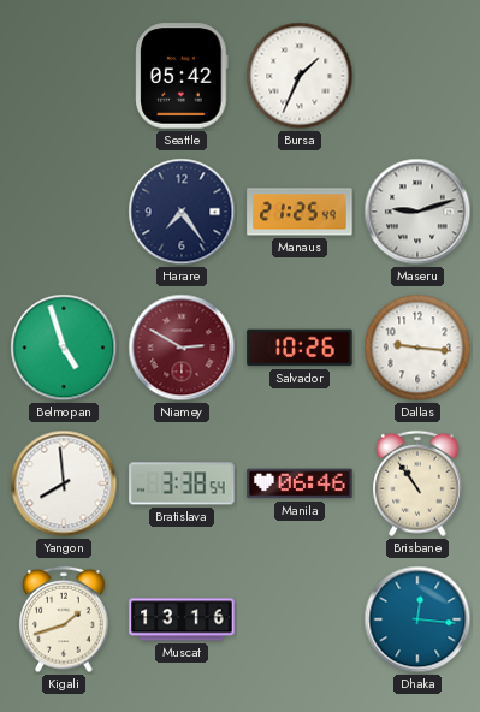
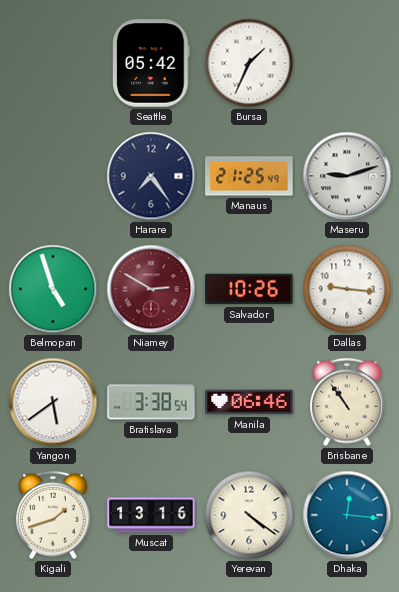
Yangon: 7:59 -> 5:39
Yerevan: none -> 4:21
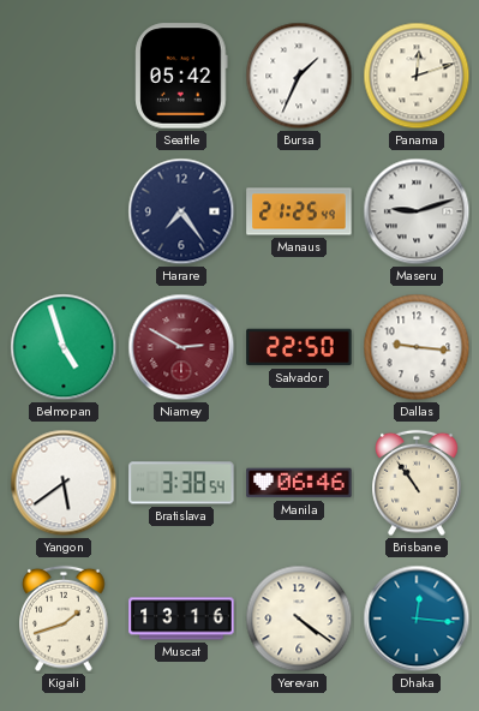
Panama: none -> 12:12
Salvador: 10:26 -> 22:50
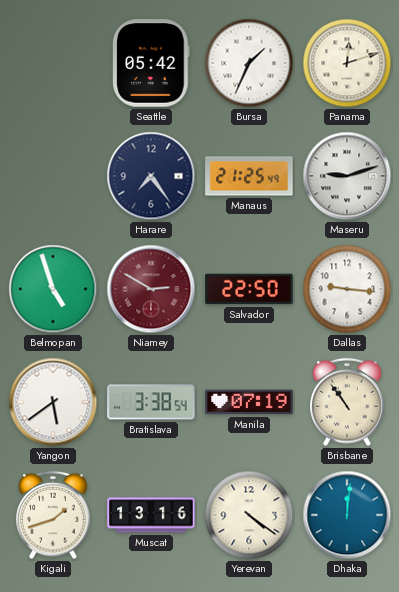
Manila: 06:46 -> 07:19
Dhaka: 12:16 -> 12:01
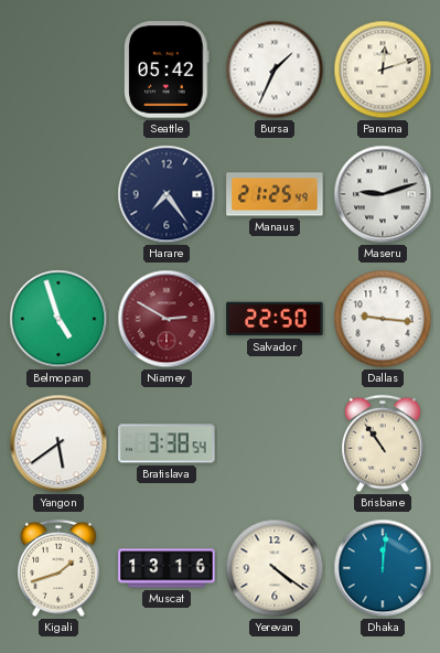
Manila: 07:19 -> none
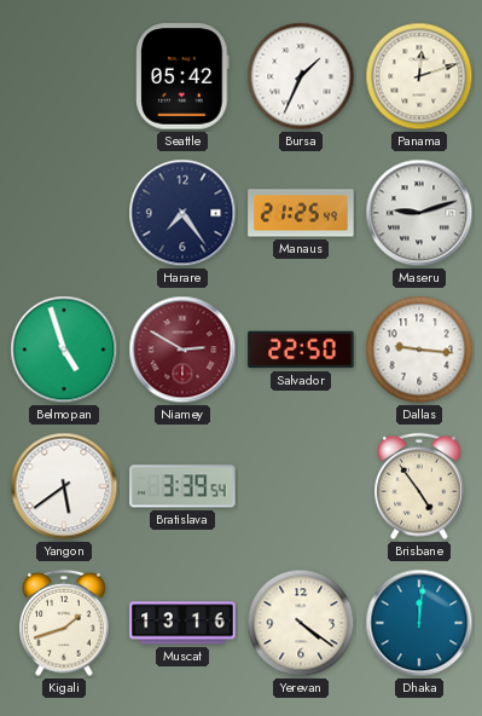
Bratislava: 3:38 -> 3:39
Brisbane: 10:54 -> 4:54
